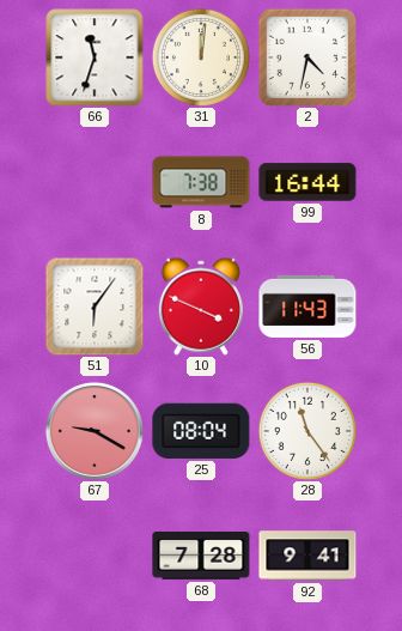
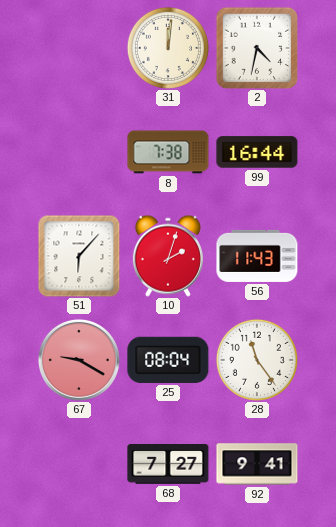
66: 11:33 -> none
51: 6:06 -> 6:07
10: 3:49 -> 2:03
68: 7:28 -> 7:27
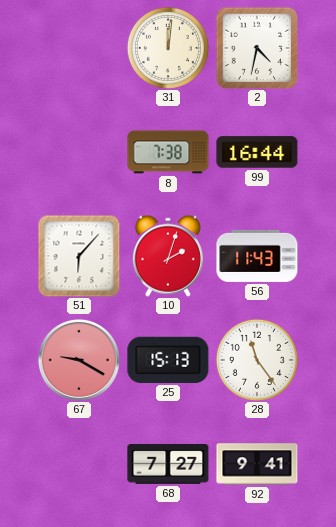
25: 08:04 -> 15:13
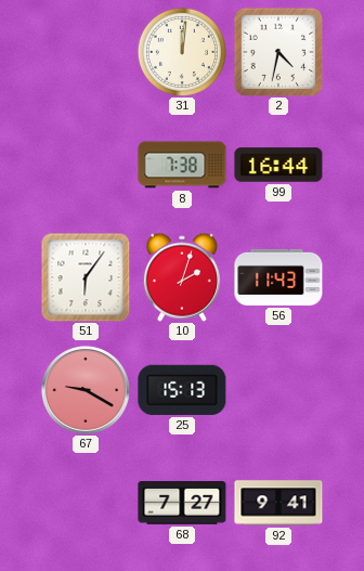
51: 6:07 -> 6:06
28: 11:24 -> none
